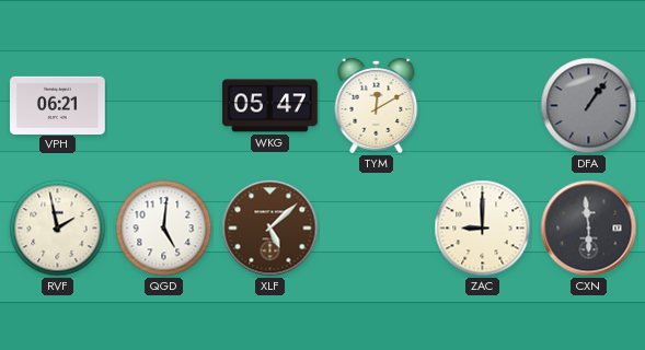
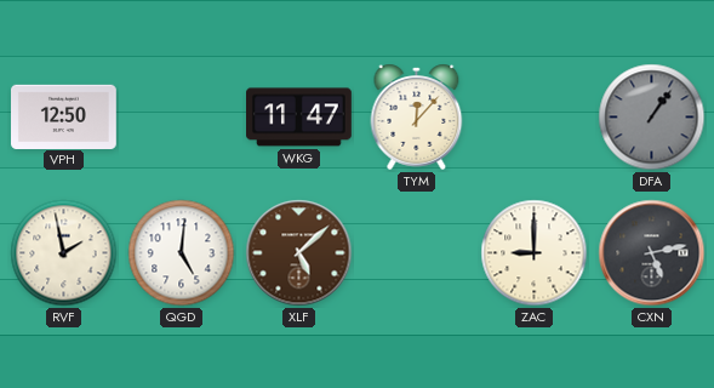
VPH: 06:21 -> 12:50
WKG: 05:47 -> 11:47
TYM: 12:10 -> 12:07
CXN: 5:59 -> 5:13
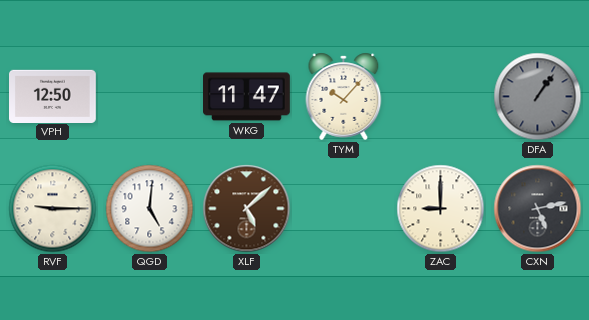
TYM: 12:07 -> 10:07
RVF: 1:58 -> 9:15
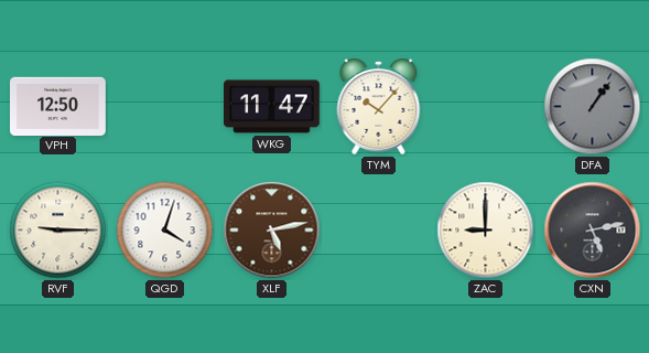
QGD: 5:01 -> 4:03
XLF: 5:08 -> 5:13
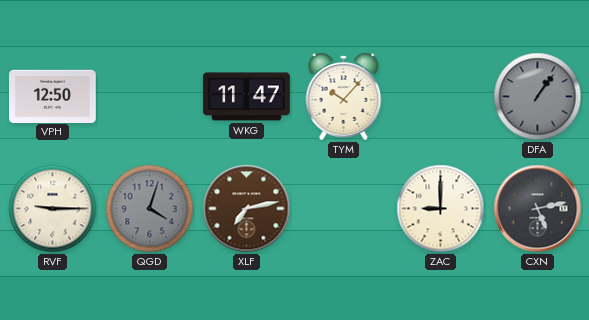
QGD dial: white -> grey
XLF: 5:13 -> 7:13
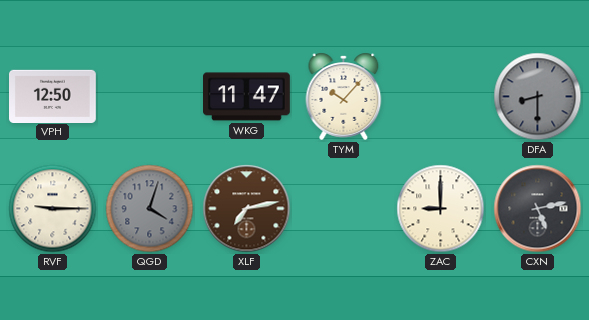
DFA: 1:06 -> 8:30
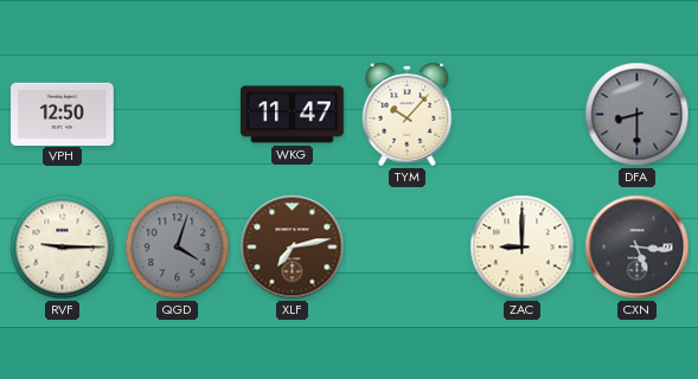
CXN: 5:13 -> 5:16
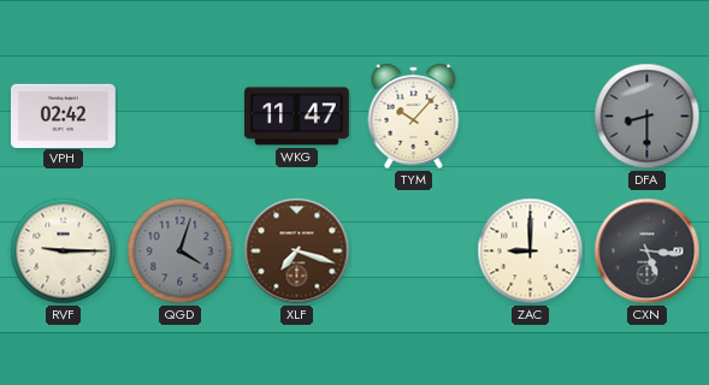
VPH: 12:50 -> 02:42
XLF: 7:13 -> 7:18
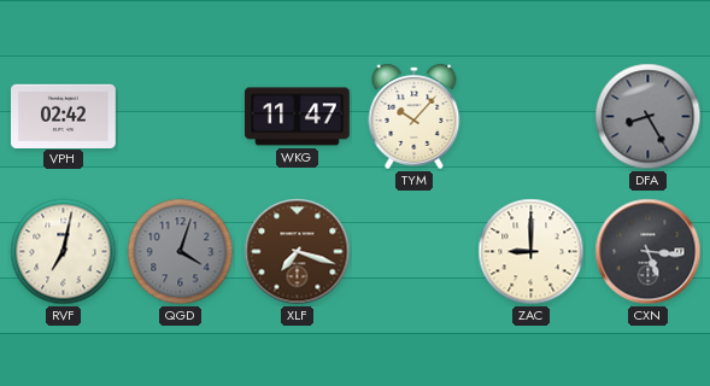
DFA: 8:30 -> 8:25
RVF: 9:15 -> 7:02
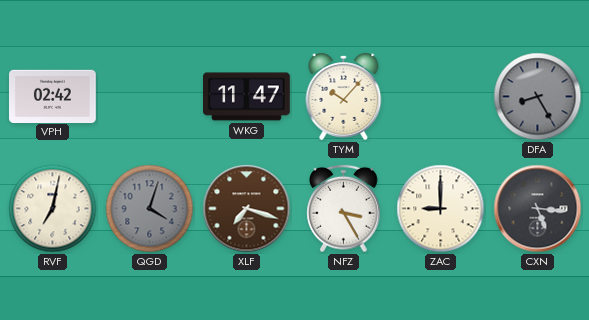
NFZ: none -> 3:25
